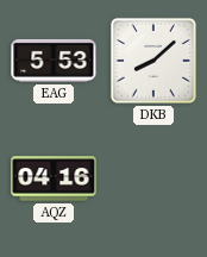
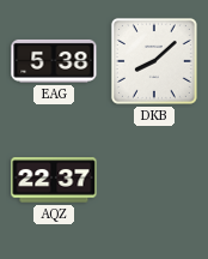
EAG: 5:53 -> 5:38
AQZ: 04:16 -> 22:37
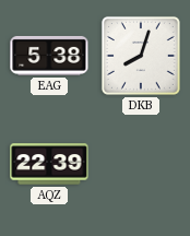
DKB: 8:08 -> 8:03
AQZ: 22:37 -> 22:39
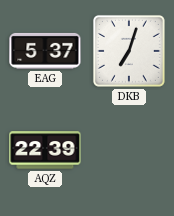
EAG: 5:38 -> 5:37
DKB: 8:03 -> 7:03
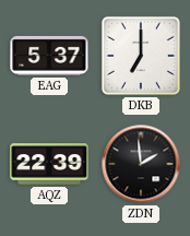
DKB: 7:03 -> 7:00
ZDN: none -> 1:59
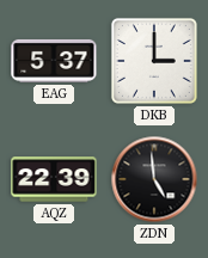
DKB: 7:00 -> 3:00
ZDN: 1:59 -> 4:59
